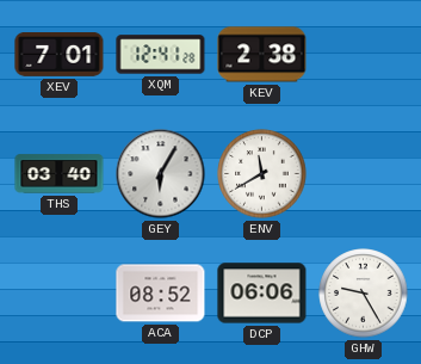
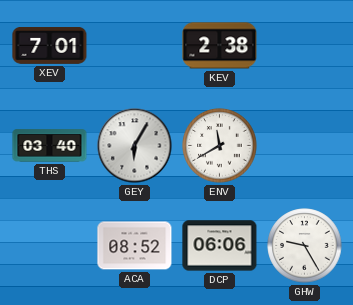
XQM: 12:41 -> none
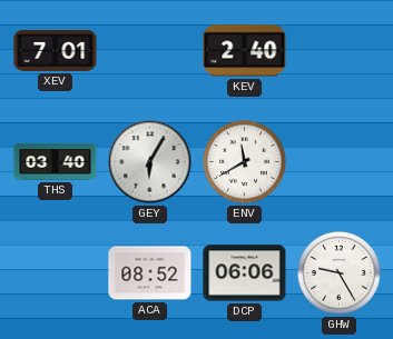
KEV: 2:38 -> 2:40
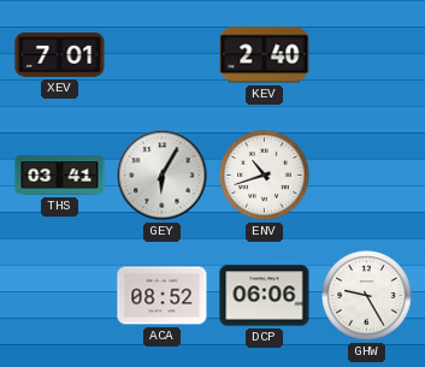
THS: 03:40 -> 03:41
ENV: 11:40 -> 10:42
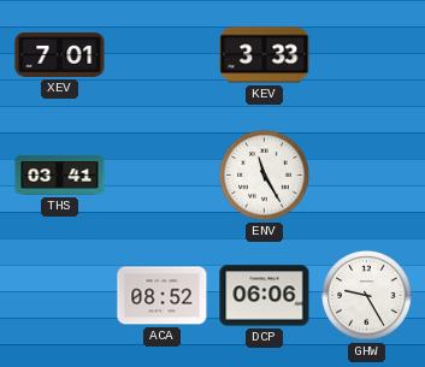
KEV: 2:40 -> 3:33
GEY: 6:05 -> none
ENV: 10:42 -> 11:25
